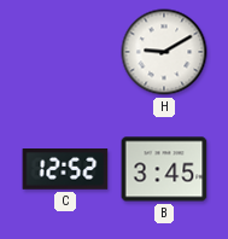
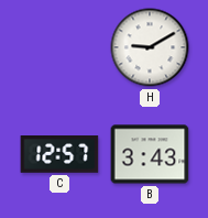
C: 12:52 -> 12:57
B: 3:45 -> 3:43
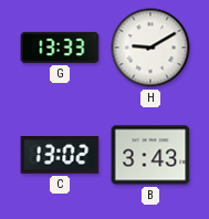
G: none -> 13:33
C: 12:57 -> 13:02
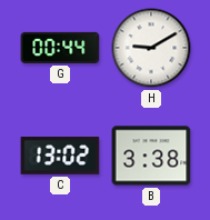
G: 13:33 -> 00:44
B: 3:43 -> 3:38
